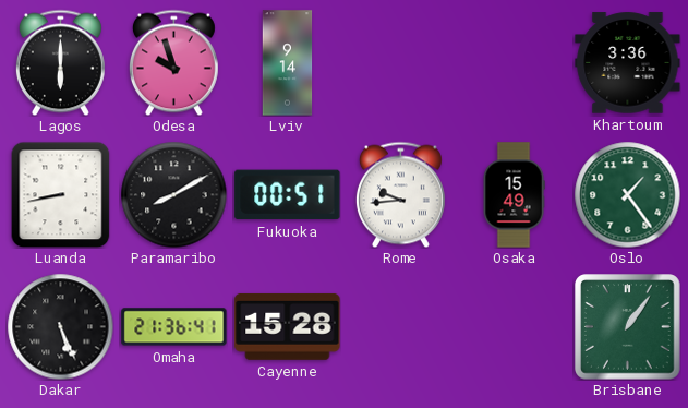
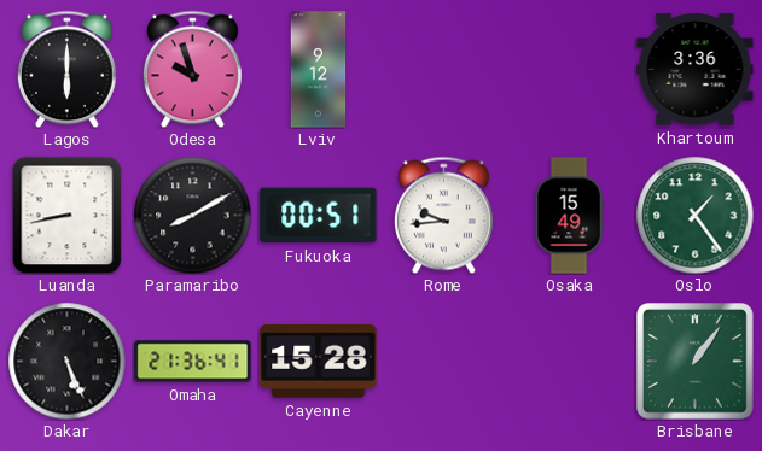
Lviv: 9:14 -> 9:12
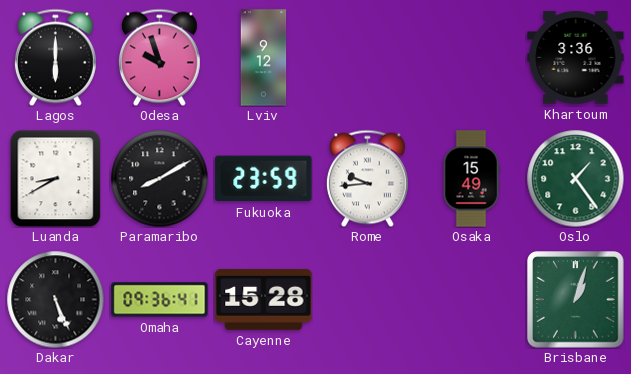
Luanda: 8:43 -> 8:40
Fukuoka: 00:51 -> 23:59
Omaha: 21:36 -> 09:36
Brisbane: 1:06 -> 1:03
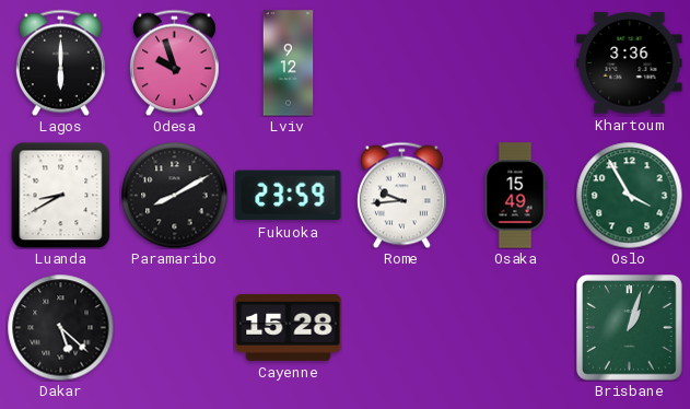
Oslo: 1:24 -> 3:55
Dakar: 5:26 -> 5:22
Omaha: 09:36 -> none
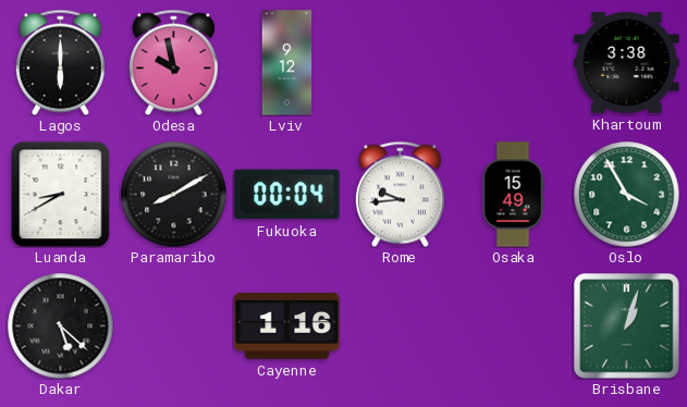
Odesa: 9:57 -> 9:58
Khartoum: 3:36 -> 3:38
Fukuoka: 23:59 -> 00:04
Cayenne: 15:28 -> 1:16
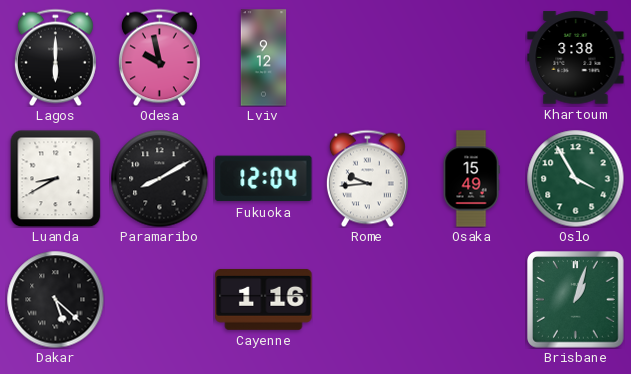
Fukuoka: 00:04 -> 12:04
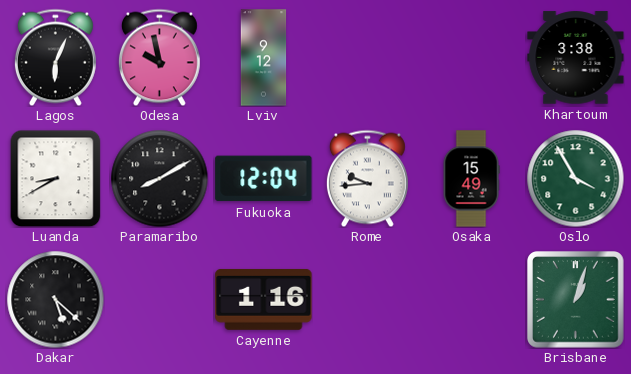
Lagos: 6:00 -> 6:04
